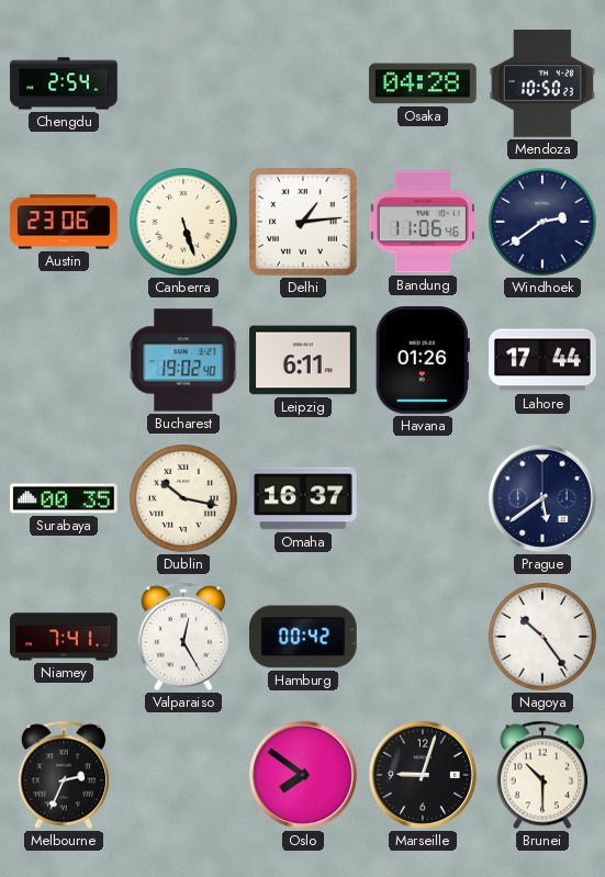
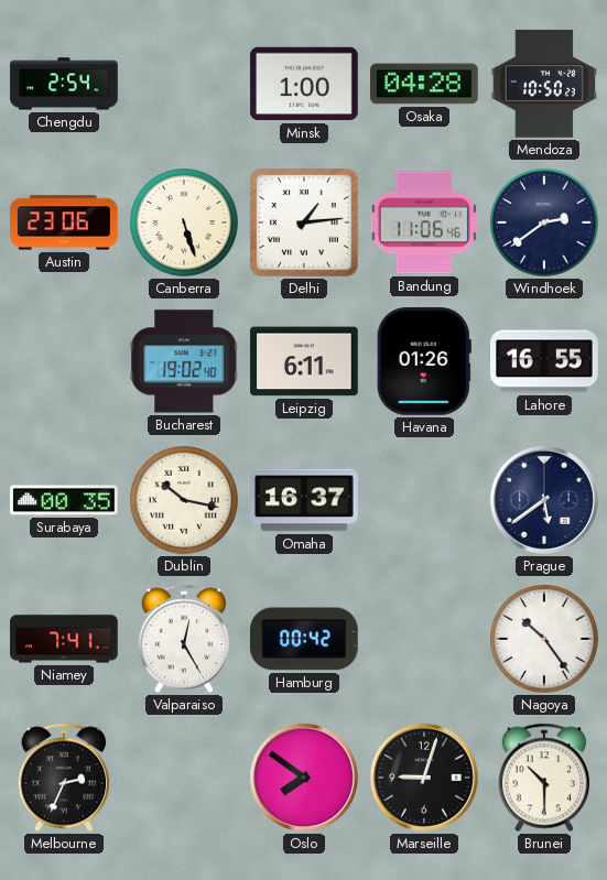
Minsk: none -> 1:00
Lahore: 17:44 -> 16:55
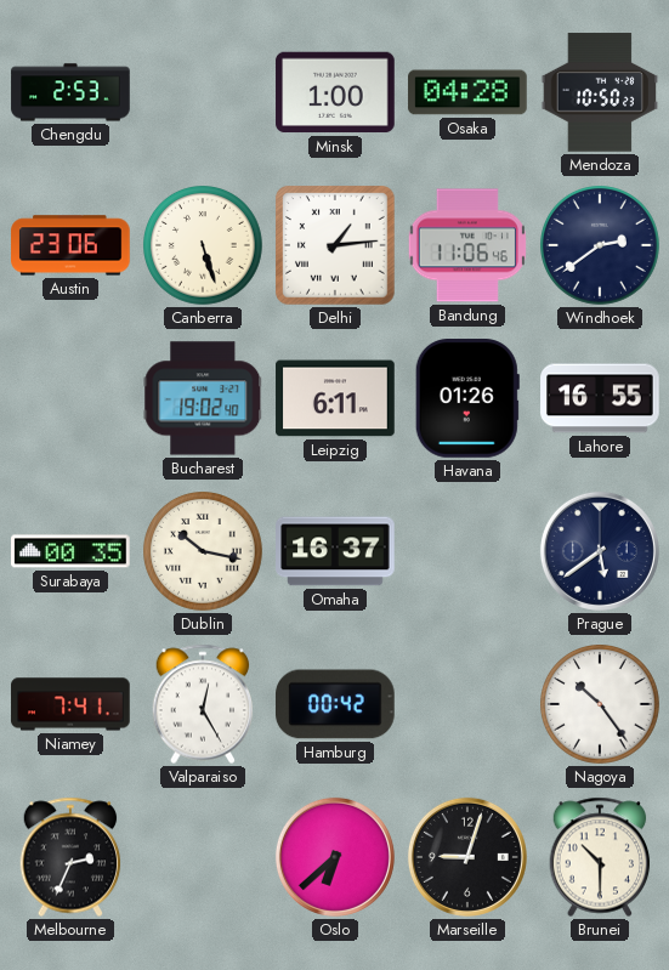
Chengdu: 2:54 -> 2:53
Oslo: 7:51 -> 6:38
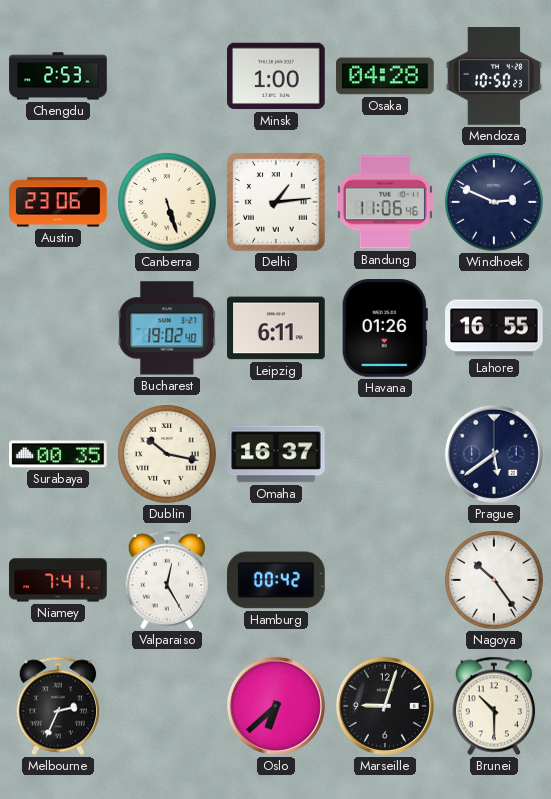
Windhoek: 2:39 -> 2:49
